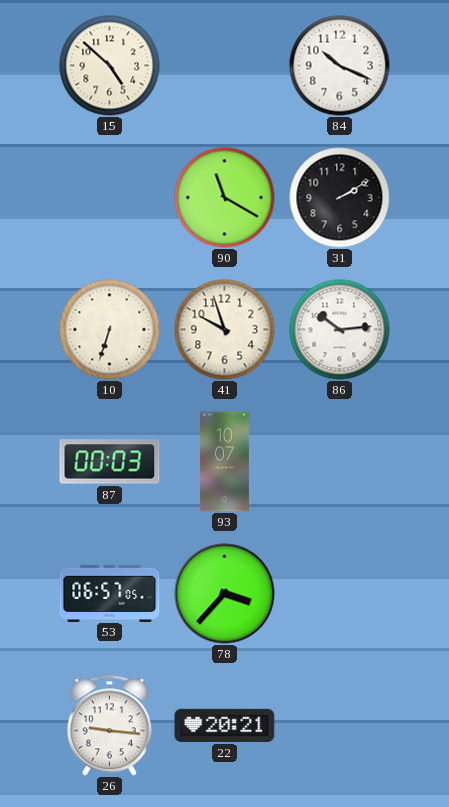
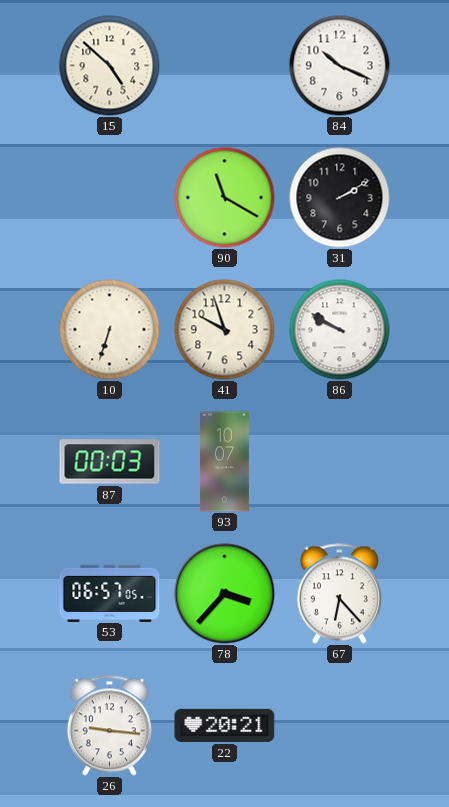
86: 10:14 -> 9:50
67: none -> 6:23
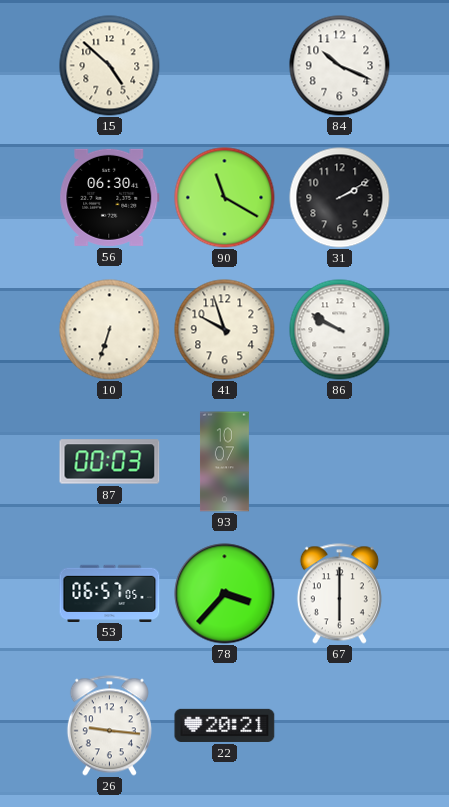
56: none -> 06:30
67: 6:23 -> 6:00
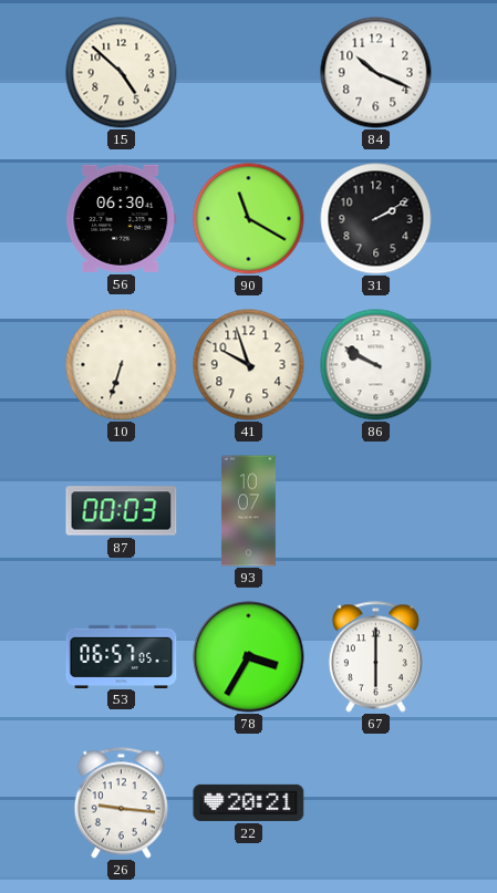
78: 3:37 -> 3:35
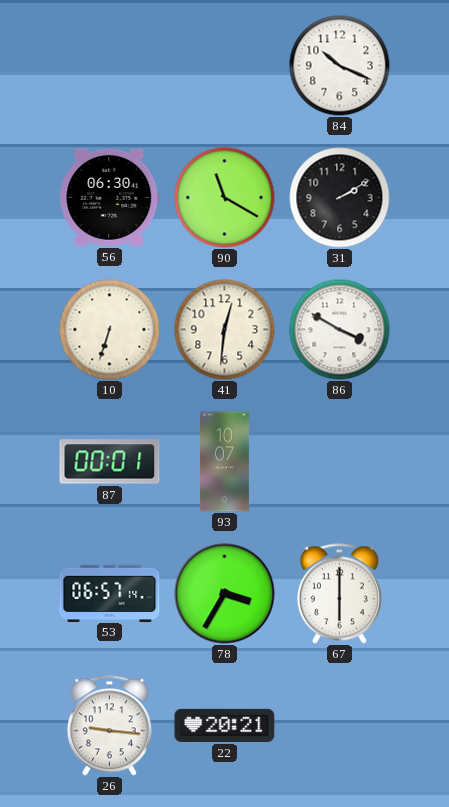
15: 4:52 -> none
41: 9:57 -> 12:31
86: 9:50 -> 3:50
87: 00:03 -> 00:01
53: 06:57:05 -> 06:57:14
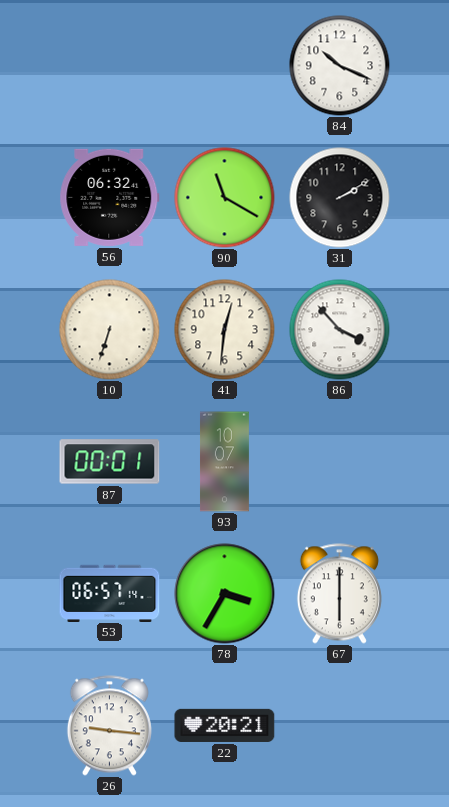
56: 06:30 -> 06:32
86: 3:50 -> 3:53
